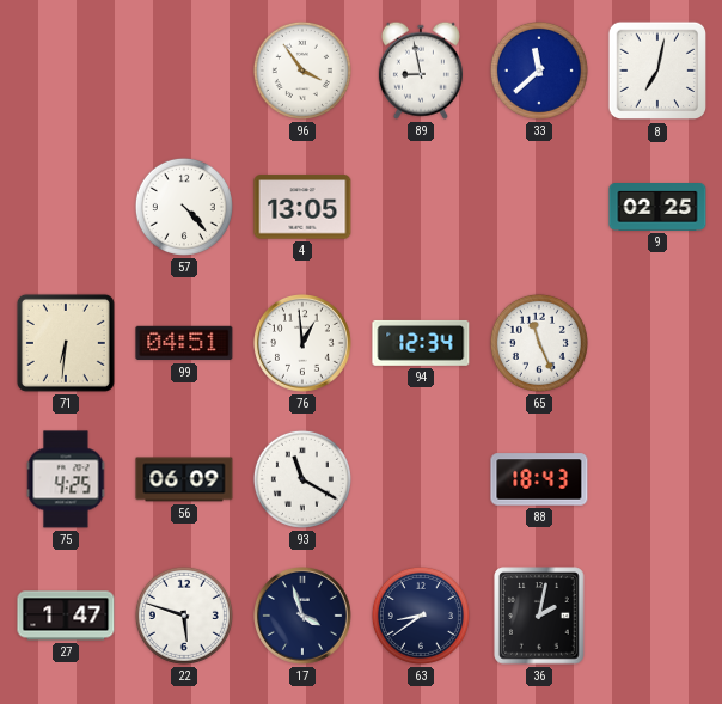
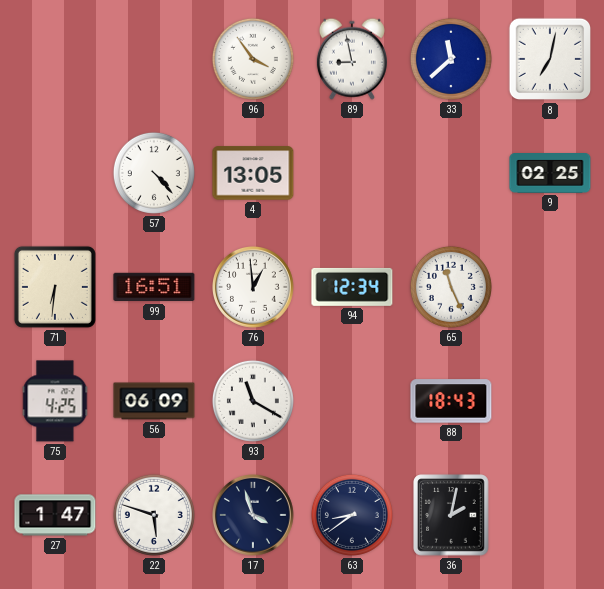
99: 04:51 -> 16:51
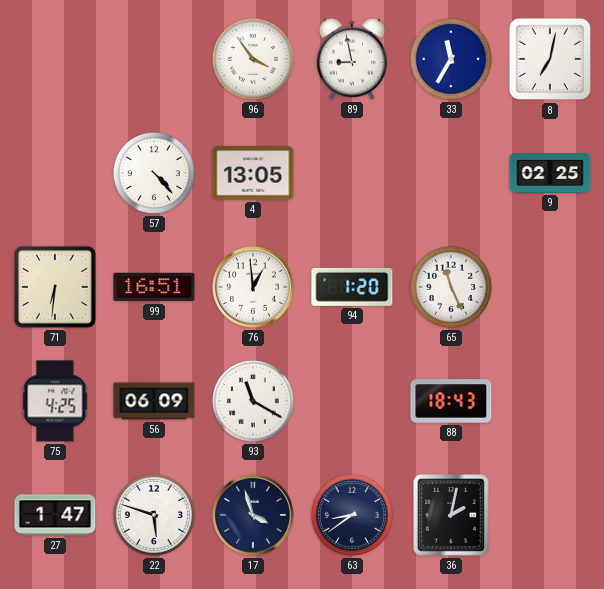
33: 11:38 -> 11:35
94: 12:34 -> 1:20
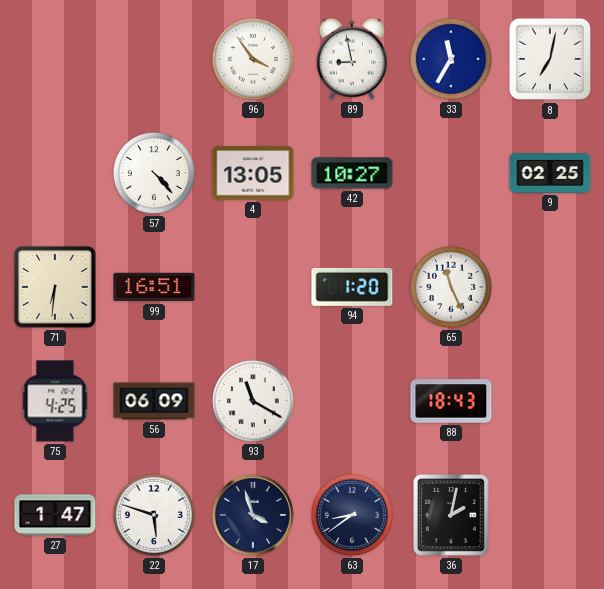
42: none -> 10:27
76: 12:59 -> none
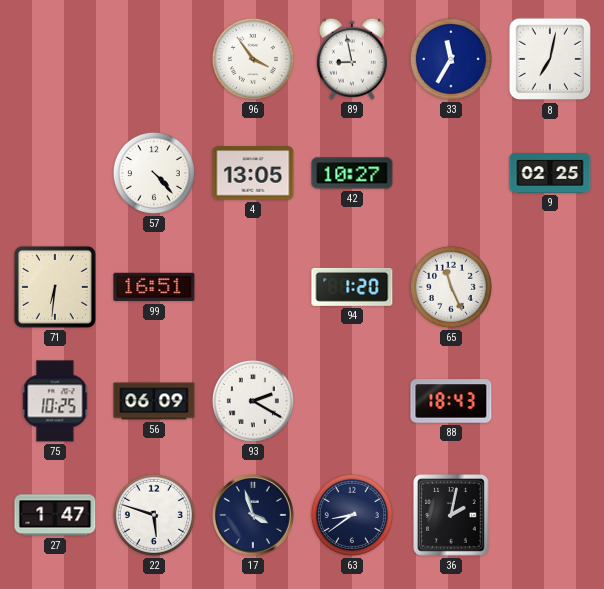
75: 4:25 -> 10:25
93: 11:20 -> 2:20
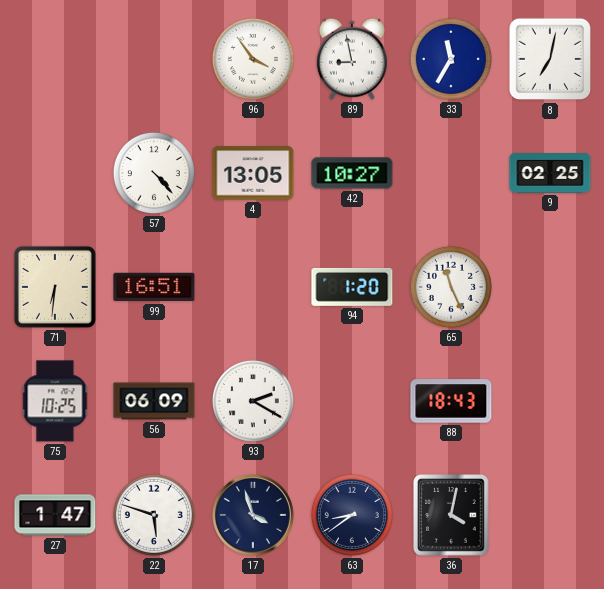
36: 2:02 -> 4:02
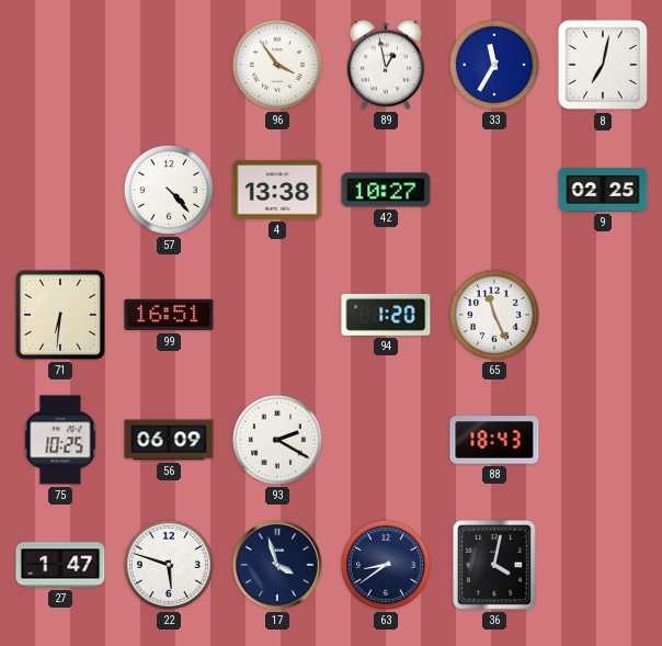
89: 8:58 -> 12:58
4: 13:05 -> 13:38
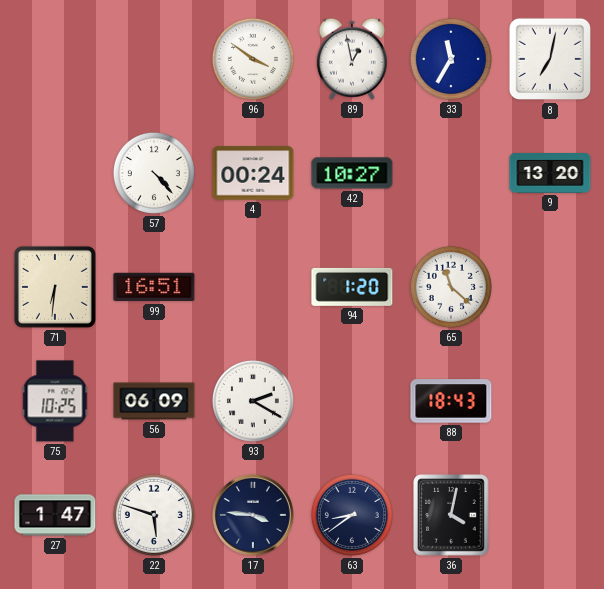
96: 3:54 -> 3:51
4: 13:38 -> 00:24
9: 02:25 -> 13:20
65: 11:26 -> 11:22
17: 3:57 -> 3:46
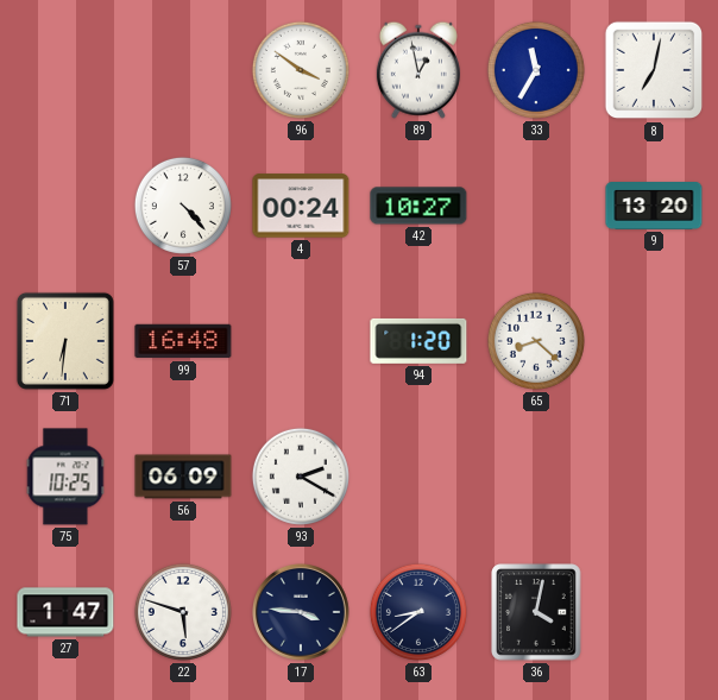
99: 16:51 -> 16:48
65: 11:22 -> 8:22
88: 18:43 -> none
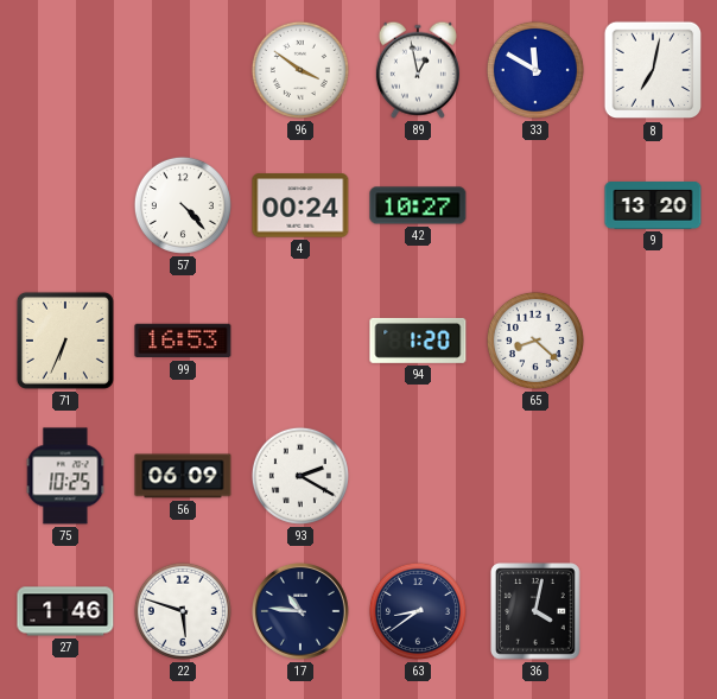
33: 11:35 -> 11:50
71: 6:31 -> 6:34
99: 16:48 -> 16:53
27: 1:47 -> 1:46
17: 3:46 -> 10:46
